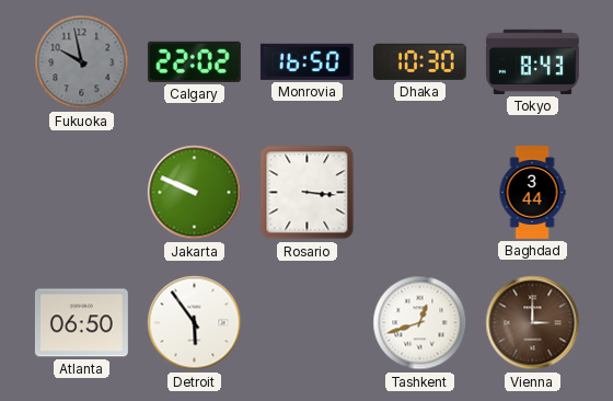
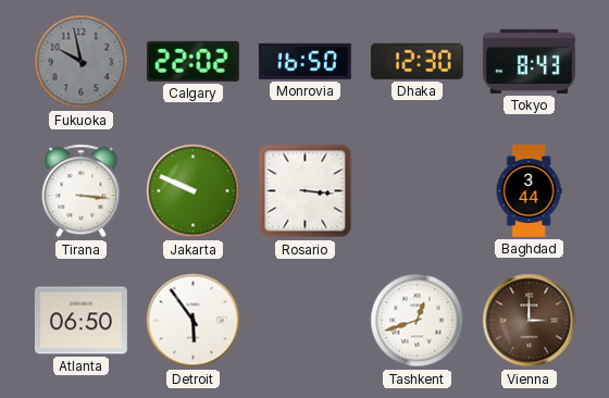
Dhaka: 10:30 -> 12:30
Tirana: none -> 3:16
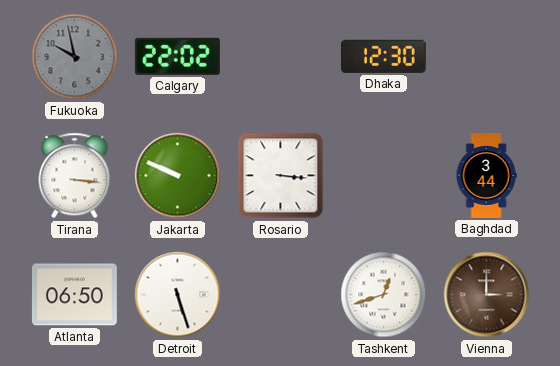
Monrovia: 16:50 -> none
Tokyo: 8:43 -> none
Detroit: 5:54 -> 5:27
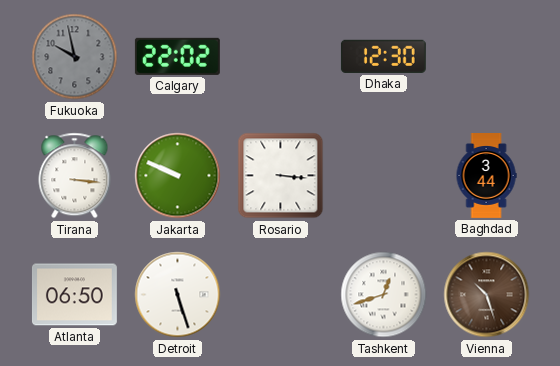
Vienna: 3:00 -> 10:27
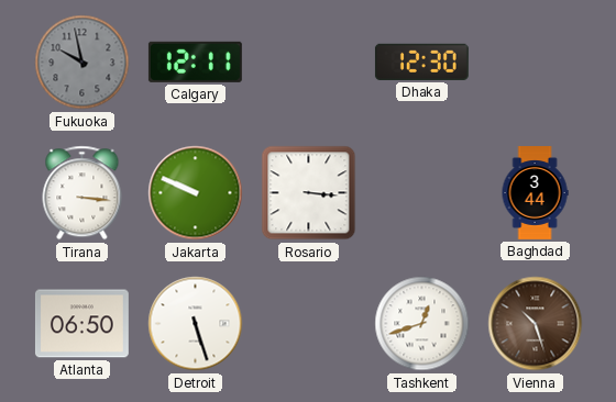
Calgary: 22:02 -> 12:11
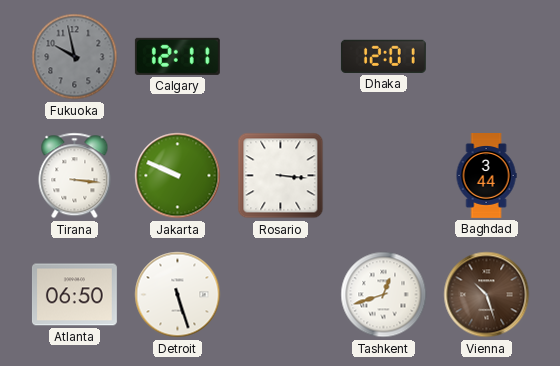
Dhaka: 12:30 -> 12:01
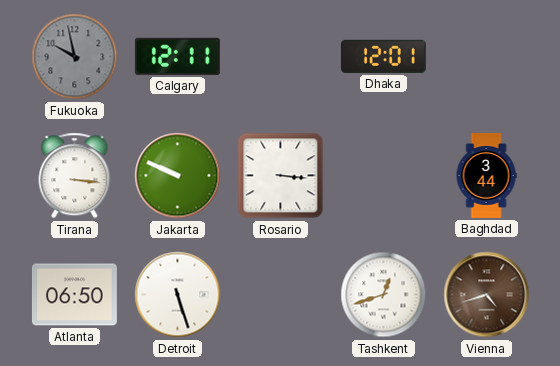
Vienna: 10:27 -> 4:42
